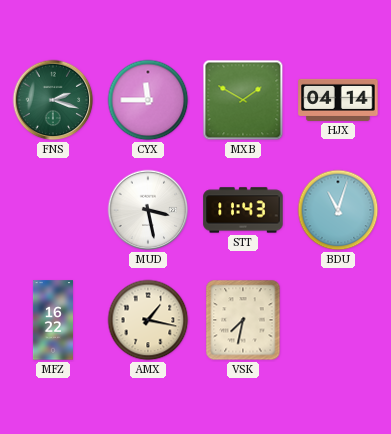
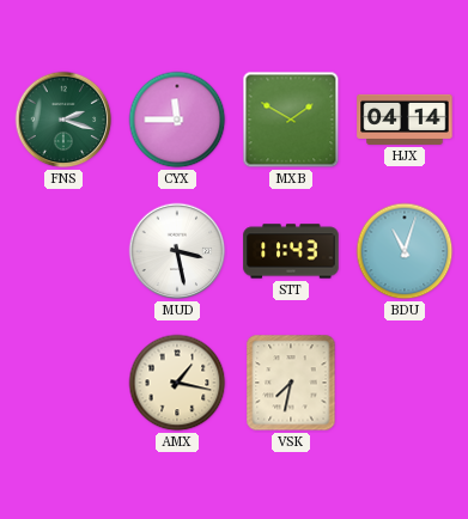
MFZ: 16:22 -> none
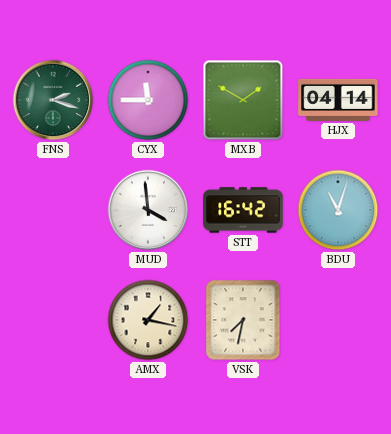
MUD: 3:28 -> 3:59
STT: 11:43 -> 16:42
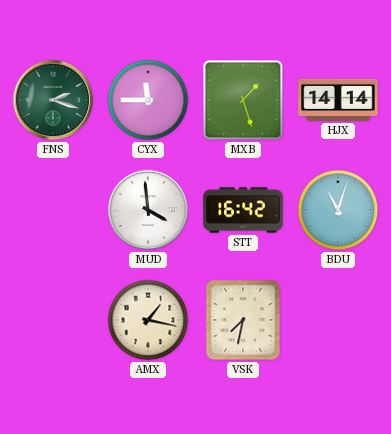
MXB: 1:50 -> 1:27
HJX: 04:14 -> 14:14
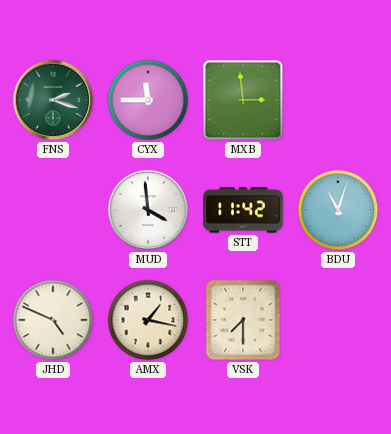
MXB: 1:27 -> 2:59
HJX: 14:14 -> none
STT: 16:42 -> 11:42
JHD: none -> 4:49
VSK: 7:32 -> 7:30
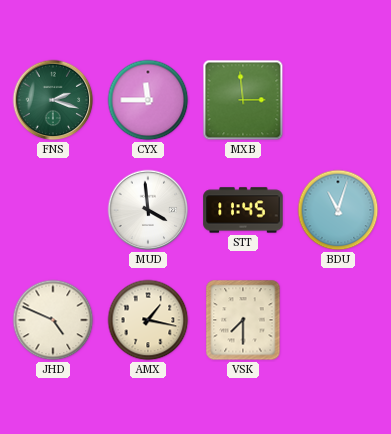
STT: 11:42 -> 11:45
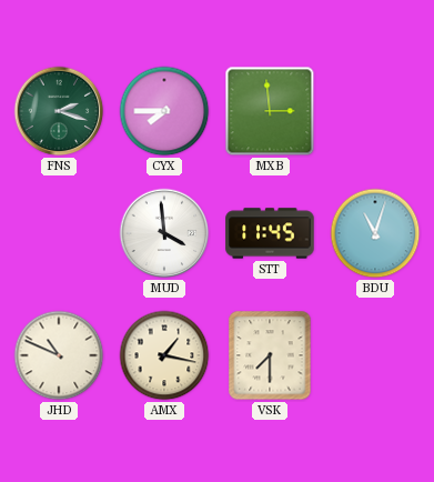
CYX: 11:45 -> 7:45
JHD: 4:49 -> 10:49
